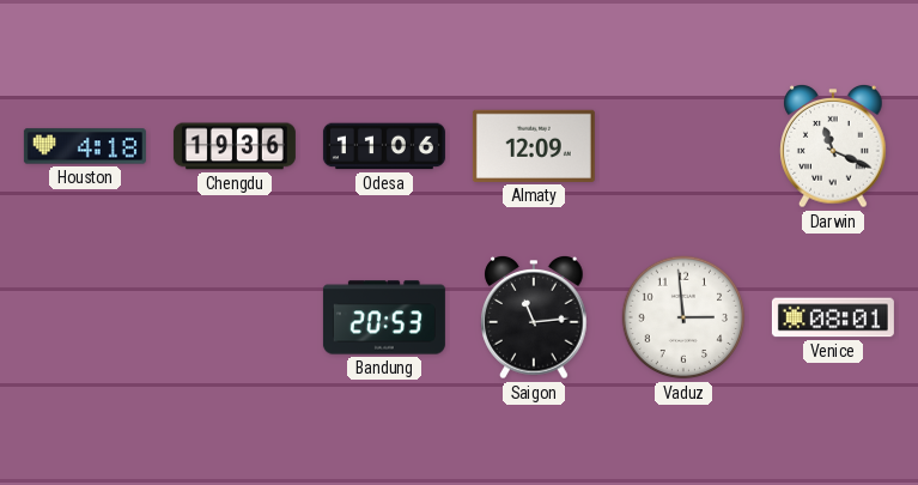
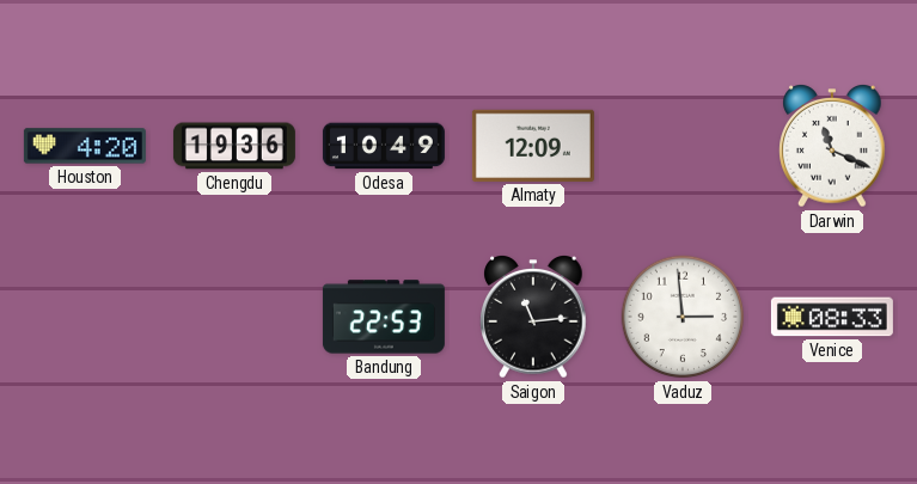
Houston: 4:18 -> 4:20
Odesa: 11:06 -> 10:49
Bandung: 20:53 -> 22:53
Venice: 08:01 -> 08:33
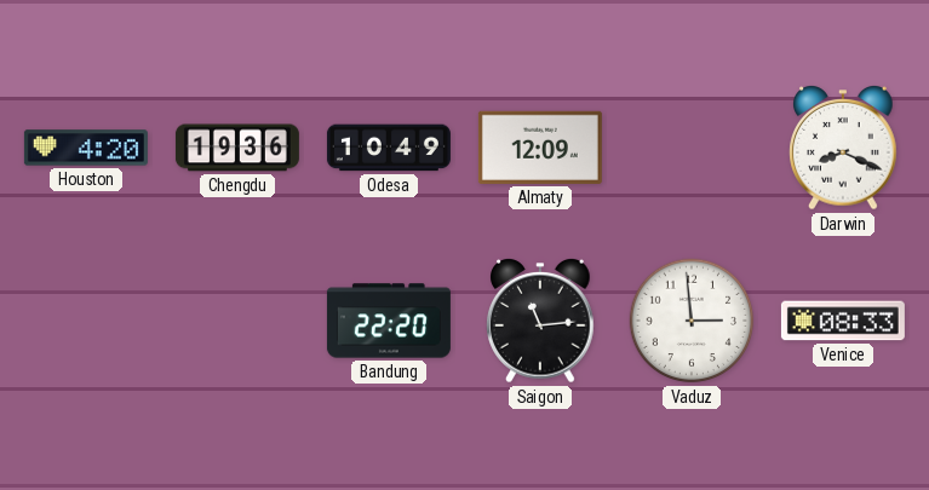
Darwin: 11:19 -> 8:19
Bandung: 22:53 -> 22:20
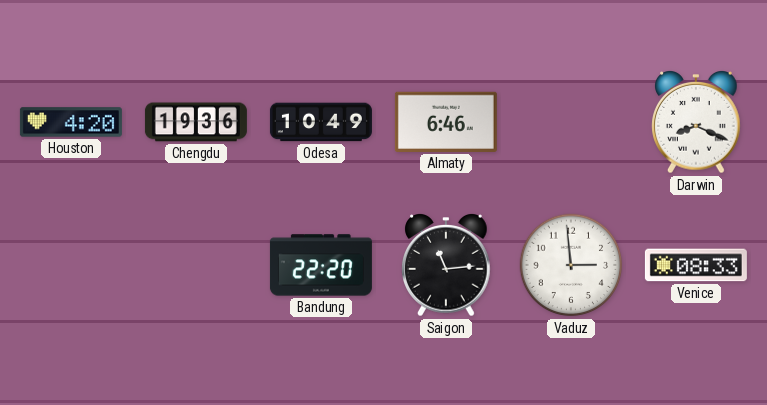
Almaty: 12:09 -> 6:46
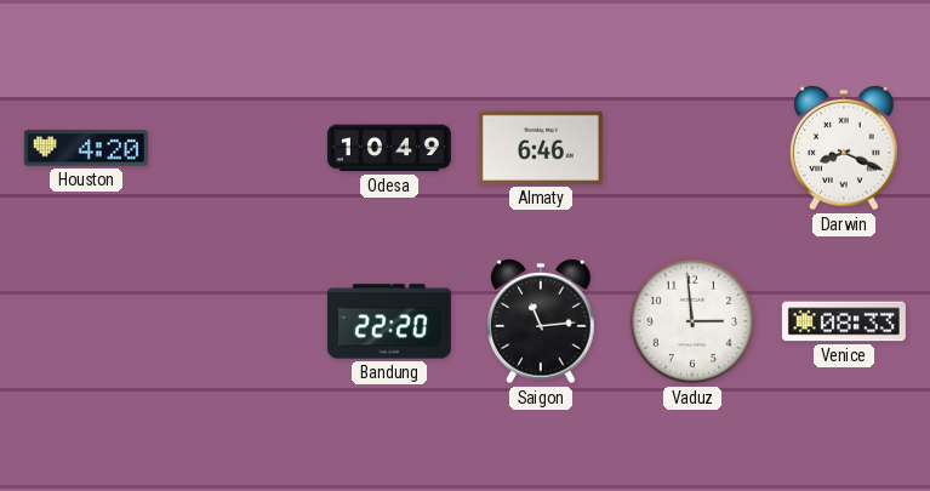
Chengdu: 19:36 -> none
